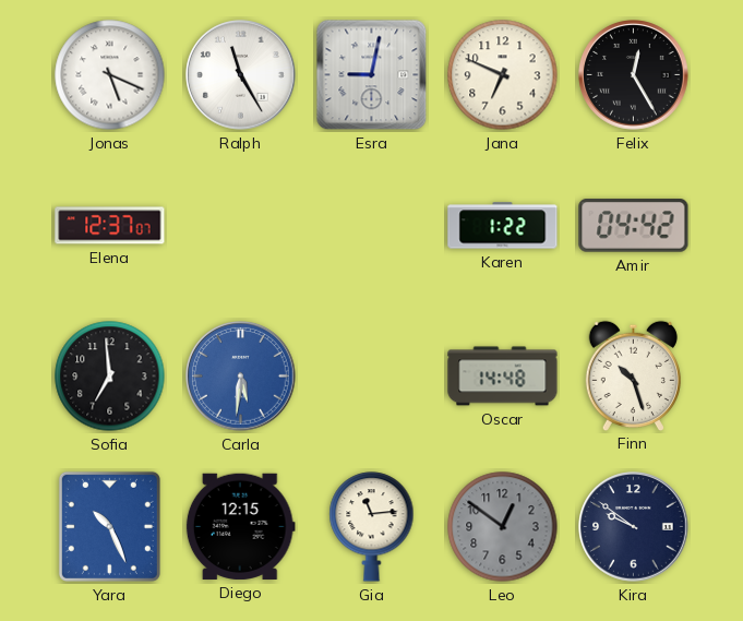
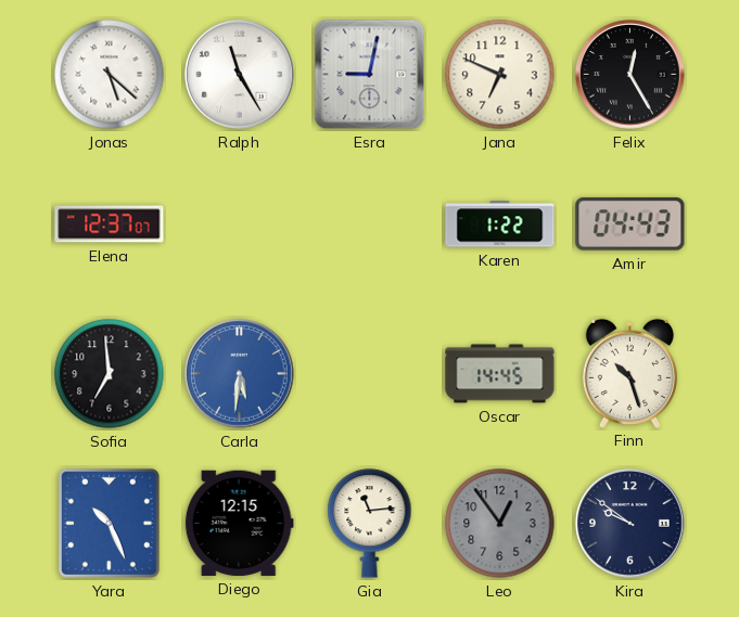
Jonas: 5:19 -> 5:22
Amir: 04:42 -> 04:43
Oscar: 14:48 -> 14:45
Leo: 12:51 -> 12:54
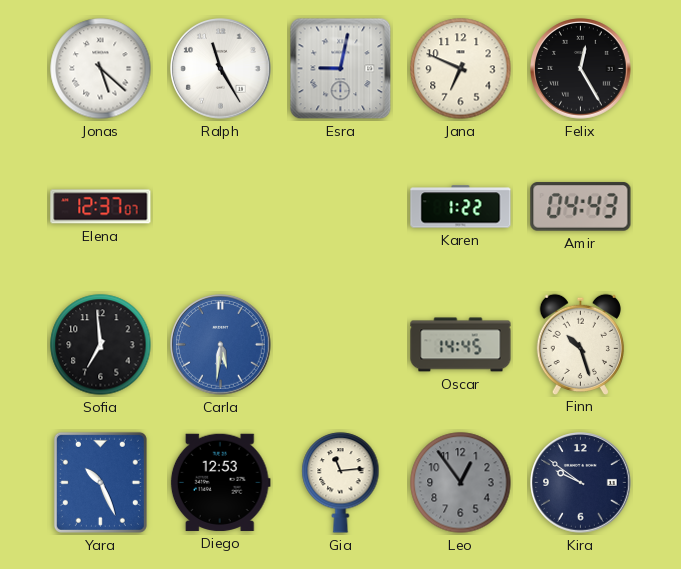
Diego: 12:15 -> 12:53
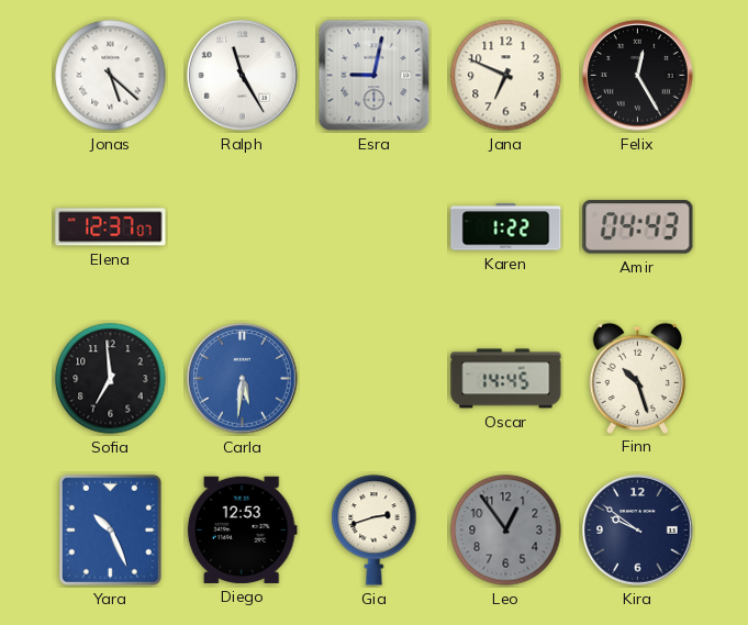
Gia: 11:14 -> 2:42
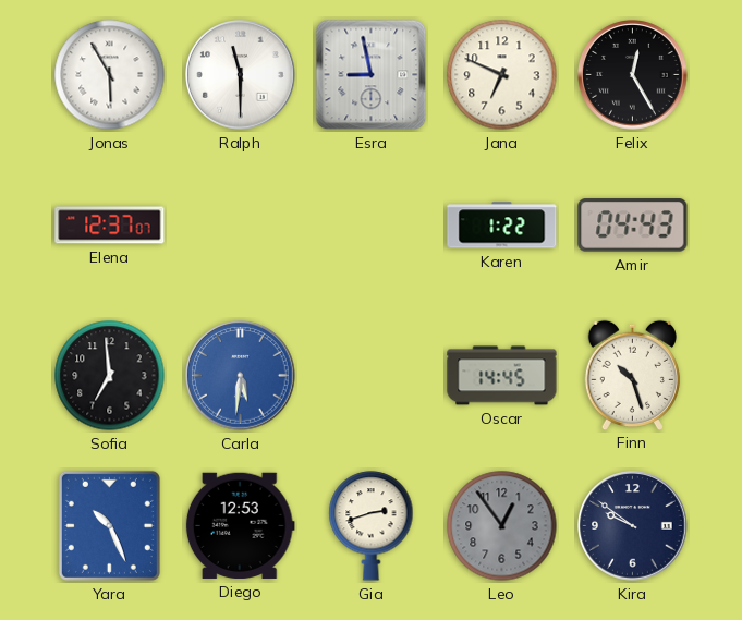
Jonas: 5:22 -> 5:55
Ralph: 11:25 -> 11:30
Esra: 9:02 -> 8:58
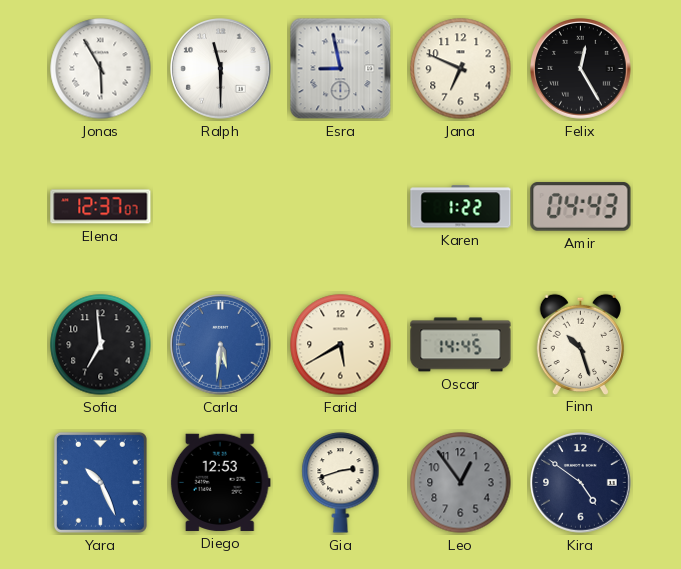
Farid: none -> 5:40
Kira: 9:51 -> 4:51
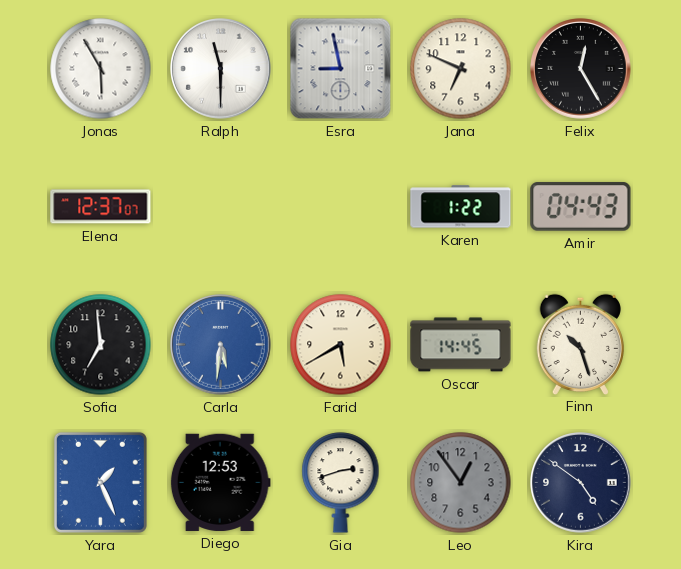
Yara: 10:26 -> 1:26
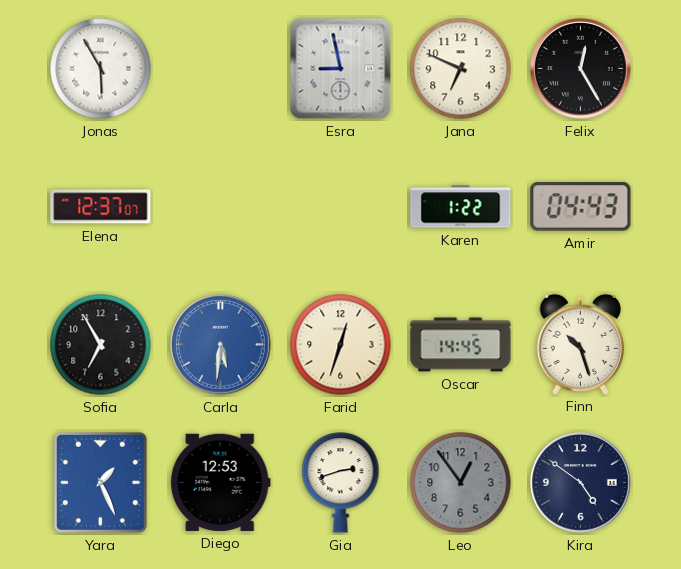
Ralph: 11:30 -> none
Sofia: 6:59 -> 6:55
Farid: 5:40 -> 12:33
